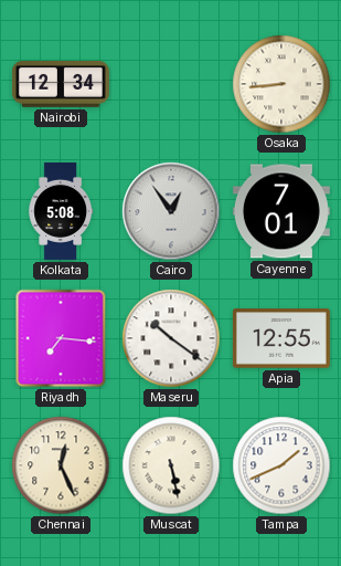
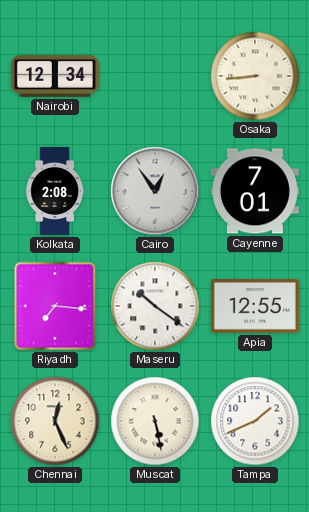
Kolkata: 5:08 -> 2:08
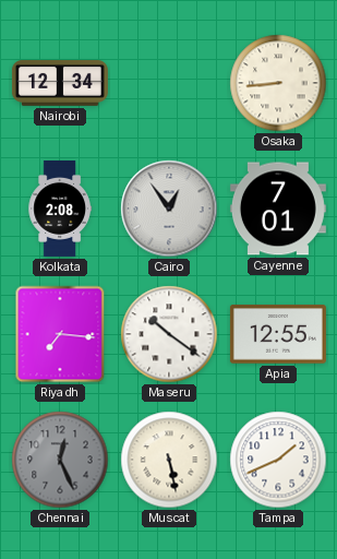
Chennai dial: cream -> grey
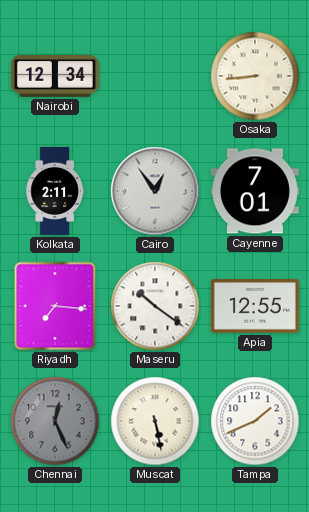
Kolkata: 2:08 -> 2:11
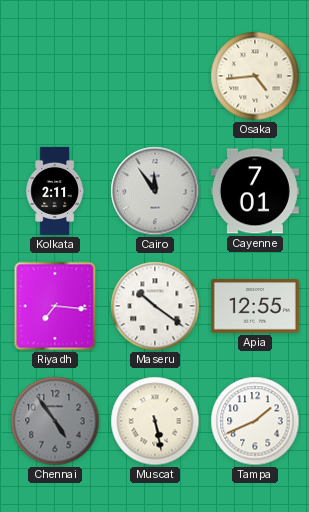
Nairobi: 12:34 -> none
Osaka: 8:44 -> 4:44
Cairo: 12:54 -> 11:54
Chennai: 12:26 -> 4:54
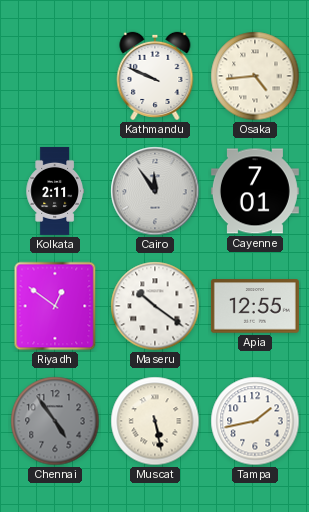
Kathmandu: none -> 9:49
Riyadh: 7:16 -> 12:51
Tampa: 1:41 -> 1:43
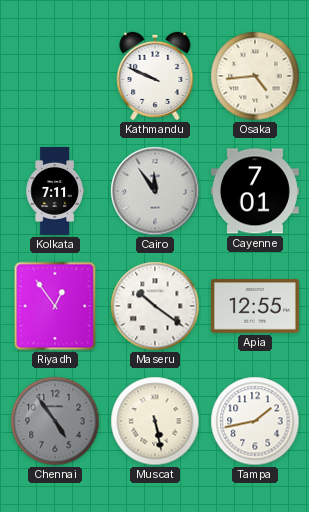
Kolkata: 2:11 -> 7:11
Riyadh: 12:51 -> 12:54
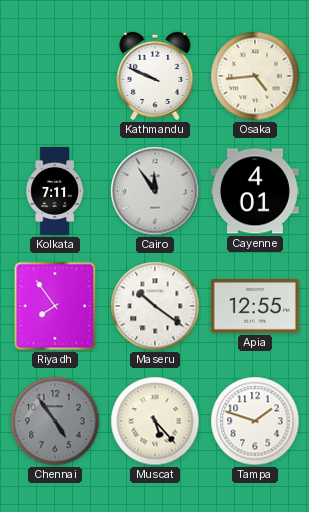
Cayenne: 7:01 -> 4:01
Riyadh: 12:54 -> 7:54
Muscat: 5:28 -> 5:23
Tampa: 1:43 -> 1:48
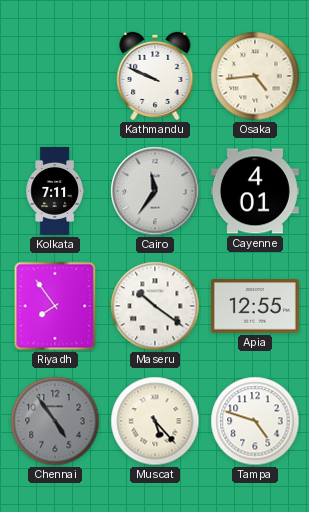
Cairo: 11:54 -> 11:36
Tampa: 1:48 -> 4:48
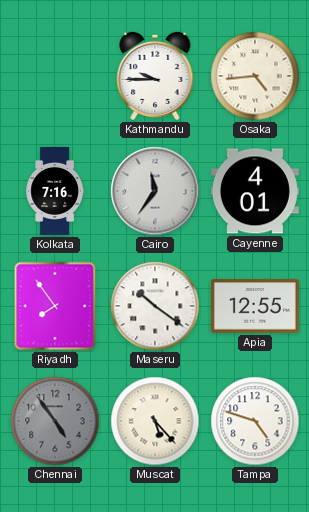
Kathmandu: 9:49 -> 9:45
Kolkata: 7:11 -> 7:16
